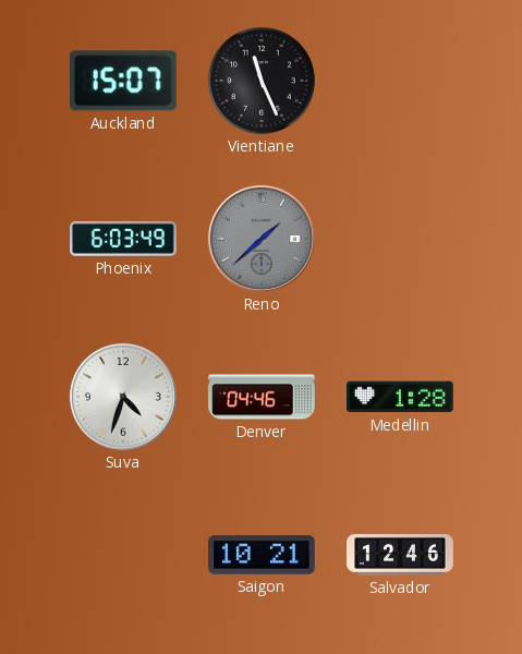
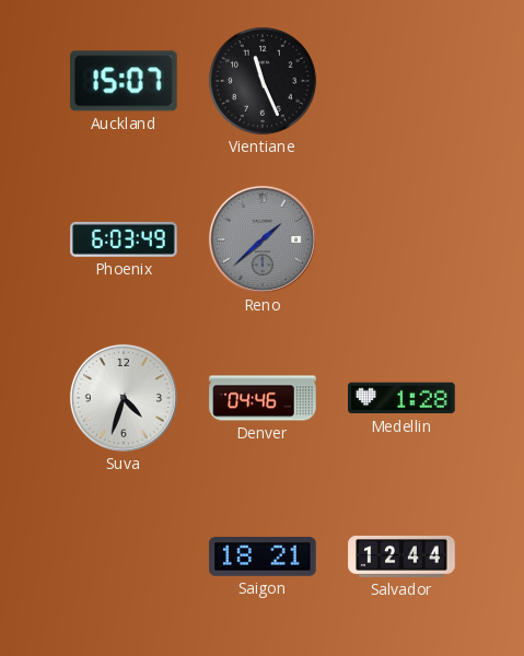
Saigon: 10:21 -> 18:21
Salvador: 12:46 -> 12:44
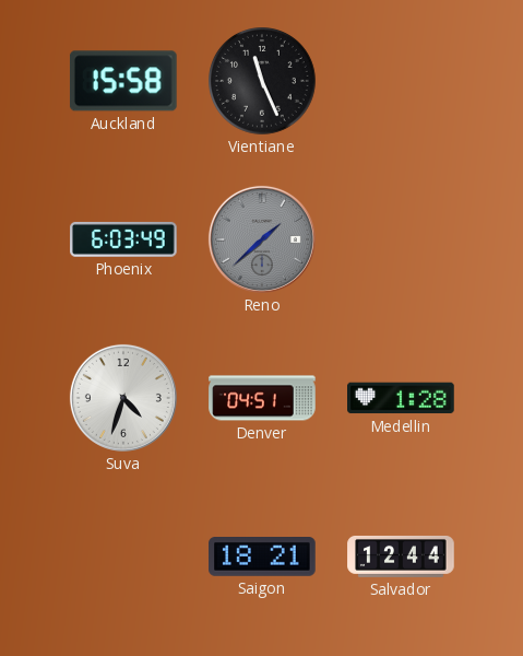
Auckland: 15:07 -> 15:58
Denver: 04:46 -> 04:51
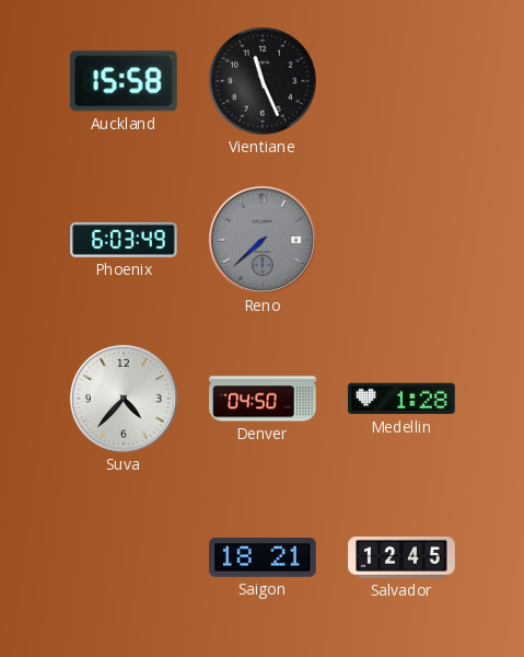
Reno: 1:38 -> 7:38
Suva: 4:33 -> 4:37
Denver: 04:51 -> 04:50
Salvador: 12:44 -> 12:45
